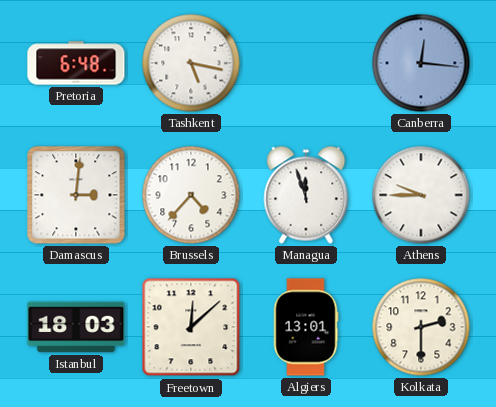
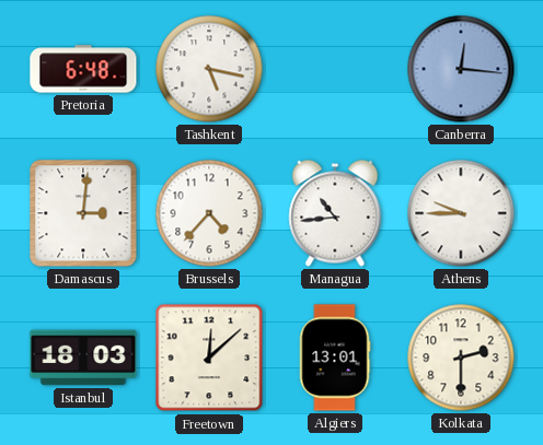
Managua: 11:57 -> 10:44
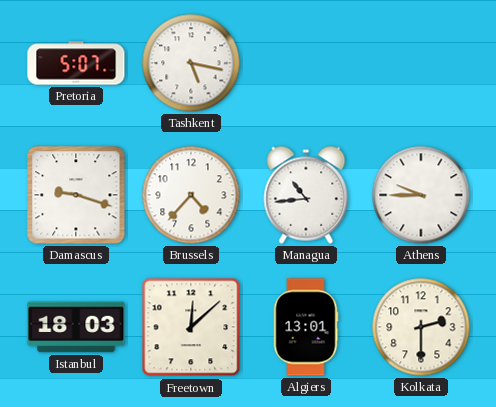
Pretoria: 6:48 -> 5:07
Canberra: 12:16 -> none
Damascus: 3:01 -> 9:18
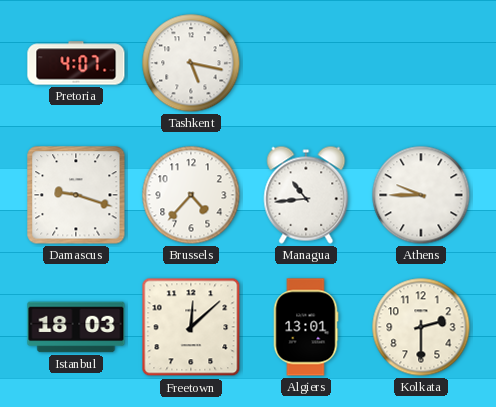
Pretoria: 5:07 -> 4:07
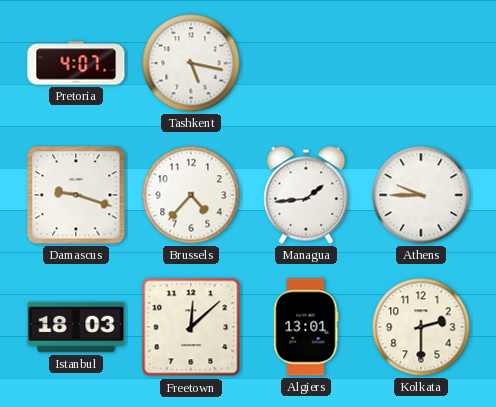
Managua: 10:44 -> 1:44
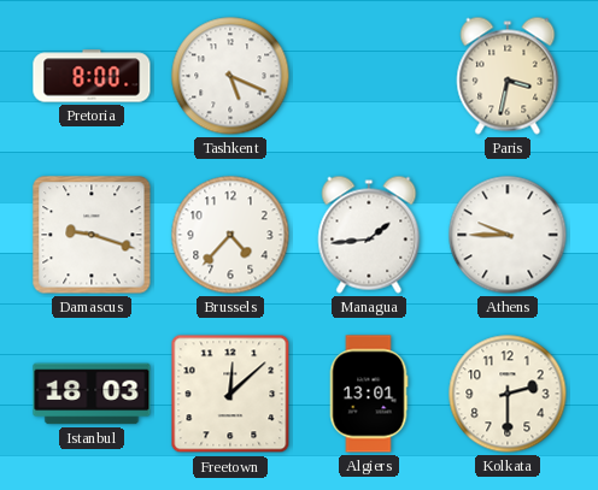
Pretoria: 4:07 -> 8:00
Tashkent: 5:17 -> 5:19
Paris: none -> 3:32
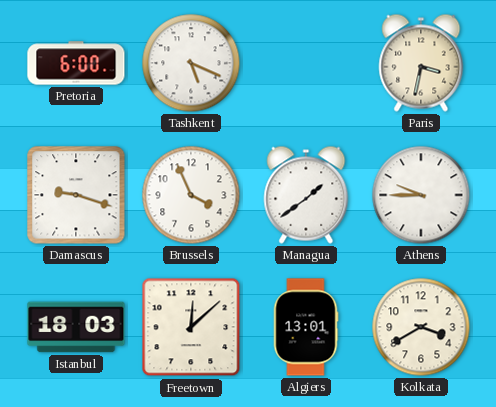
Pretoria: 8:00 -> 6:00
Brussels: 4:37 -> 3:56
Managua: 1:44 -> 1:39
Kolkata: 2:30 -> 3:40
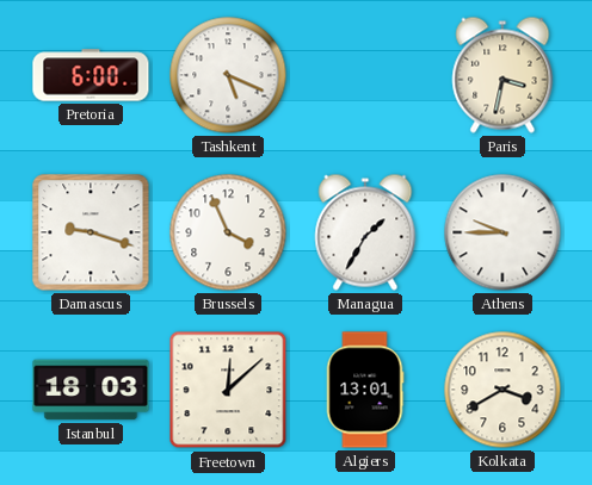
Managua: 1:39 -> 1:35
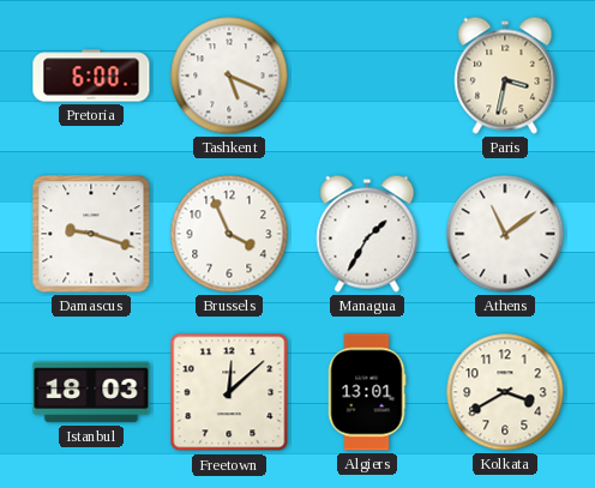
Athens: 9:45 -> 11:09
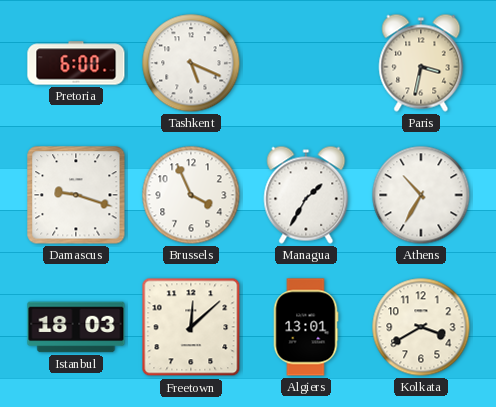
Athens: 11:09 -> 10:35
